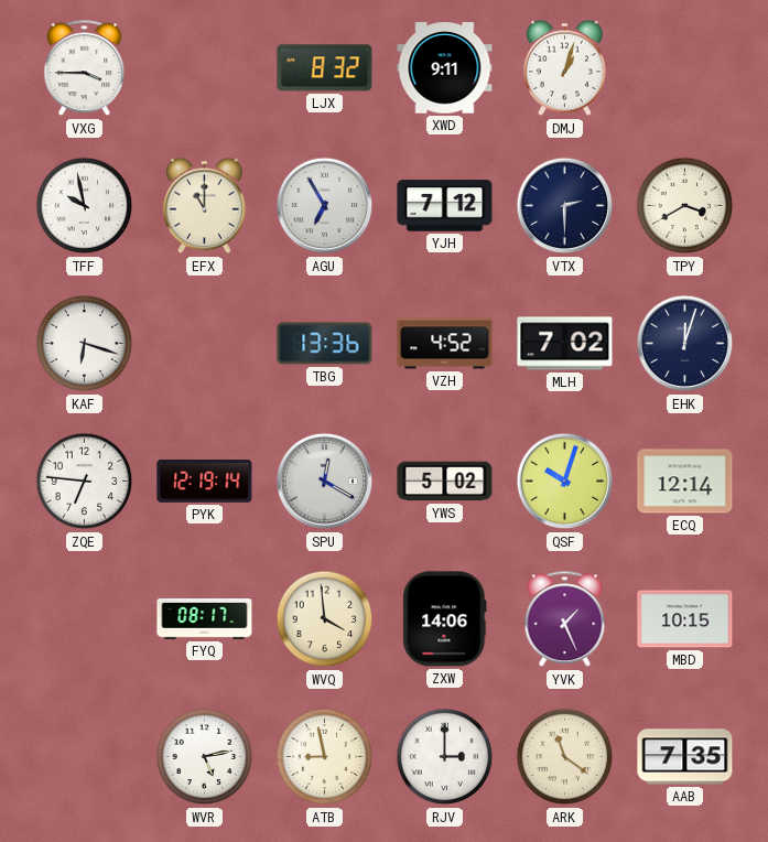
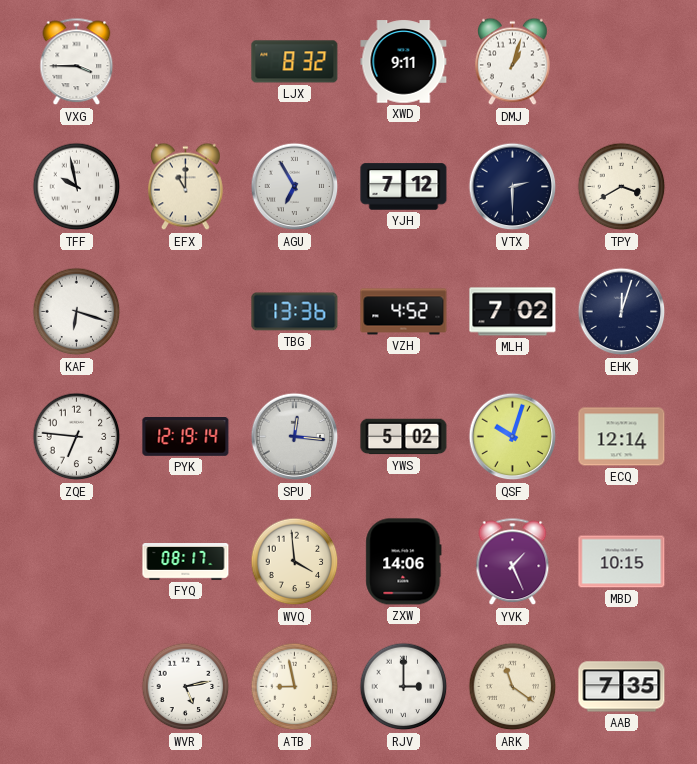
SPU: 12:20 -> 12:16
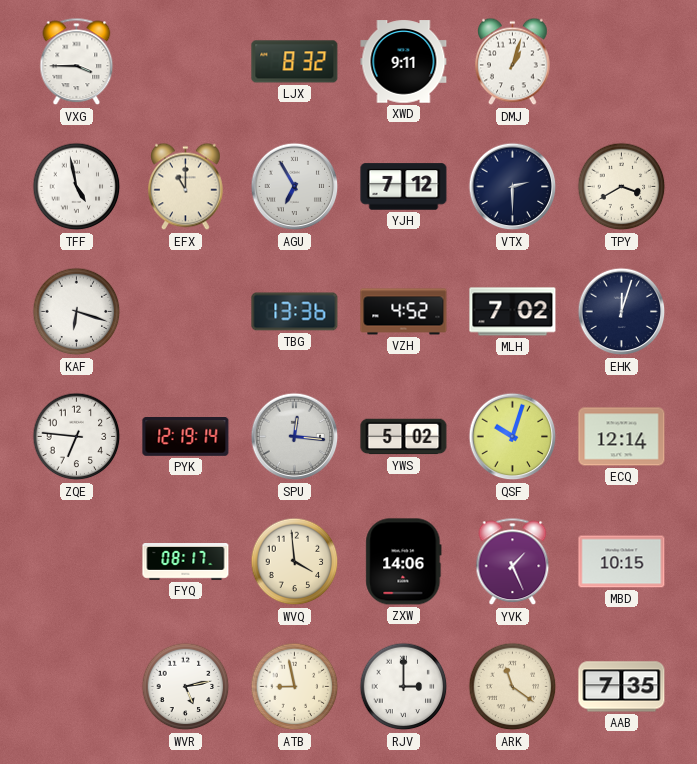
TFF: 9:58 -> 4:58
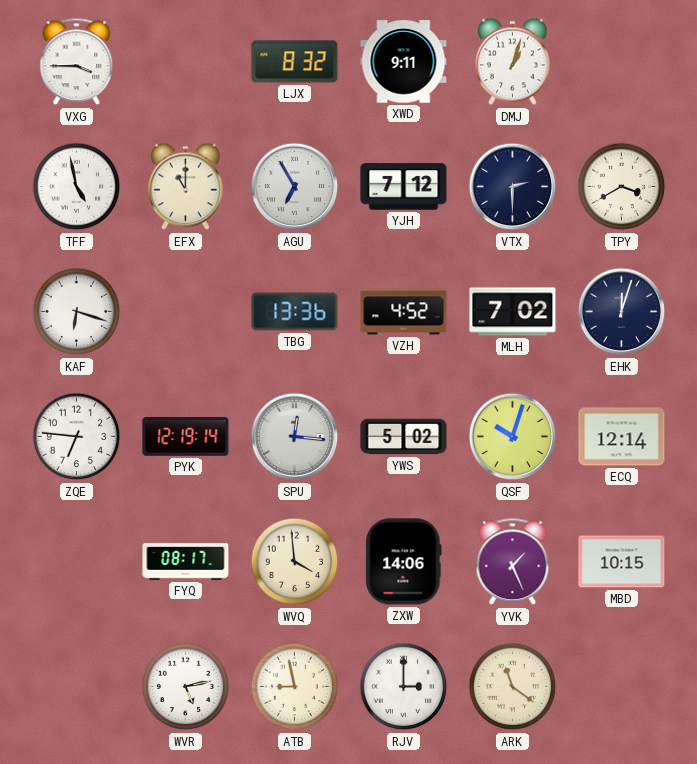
AAB: 7:35 -> none
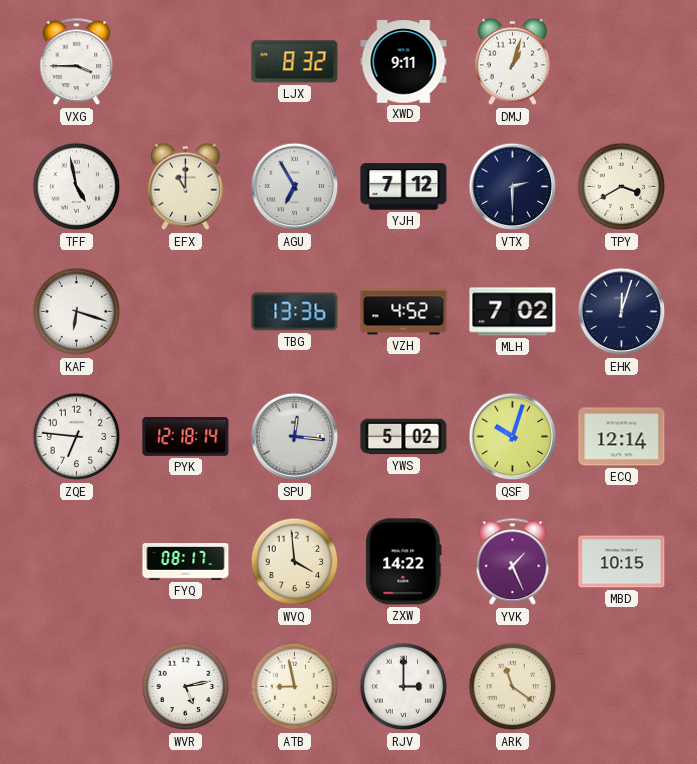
PYK: 12:19 -> 12:18
ZXW: 14:06 -> 14:22
